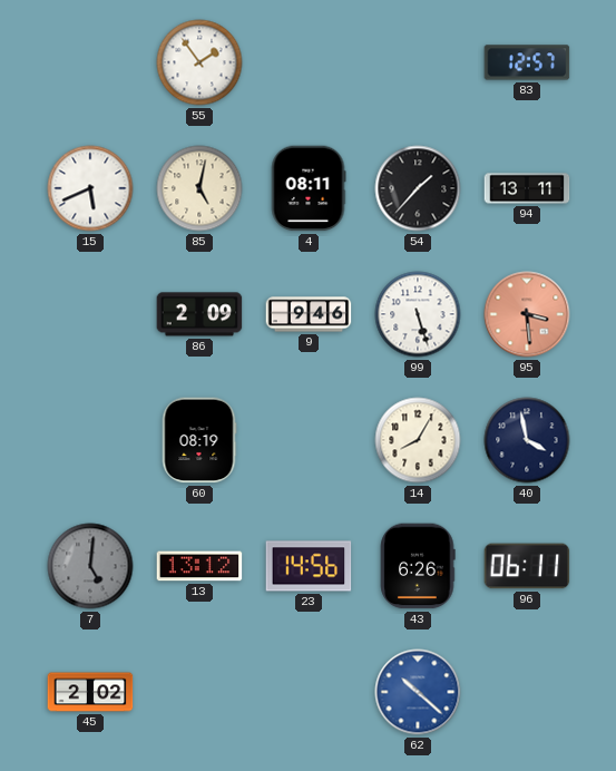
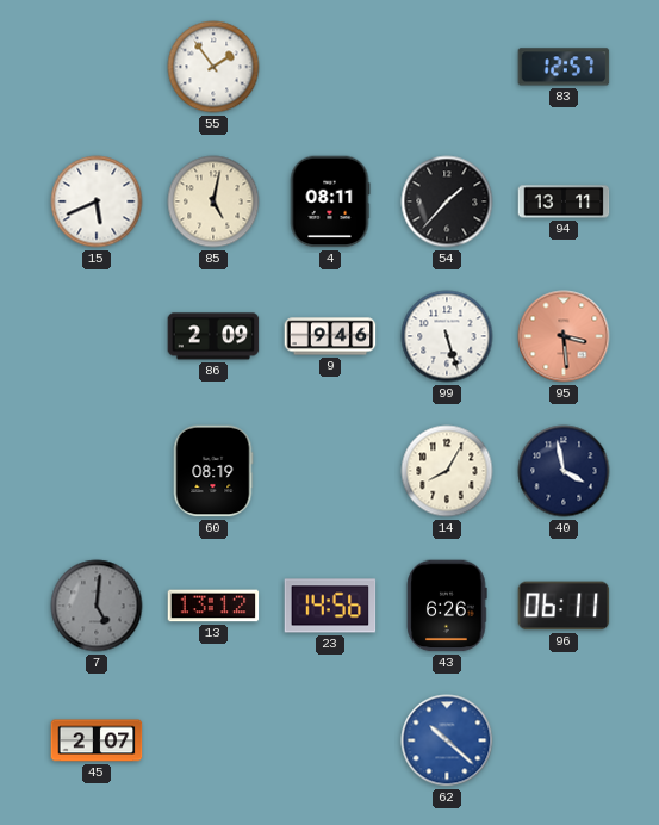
45: 2:02 -> 2:07
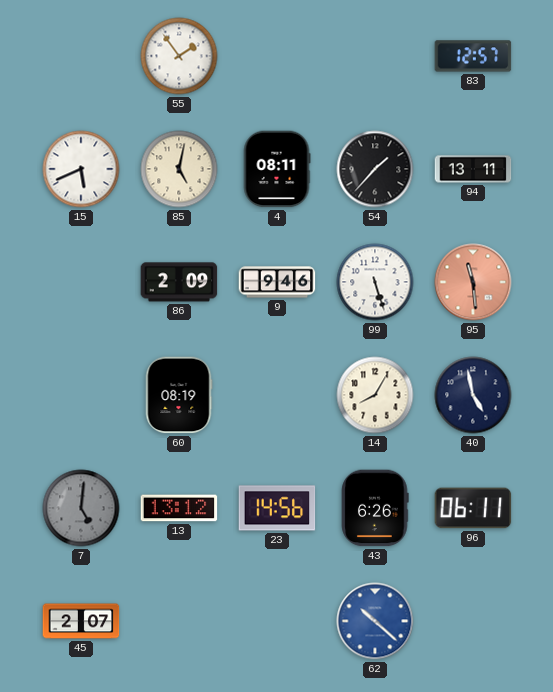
95: 3:29 -> 11:29
40: 3:58 -> 4:58
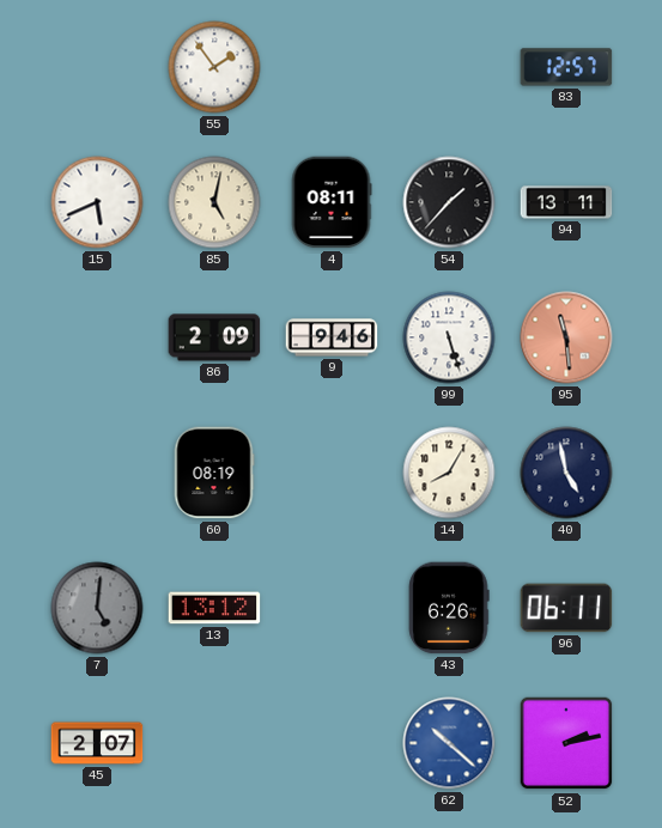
23: 14:56 -> none
52: none -> 2:13
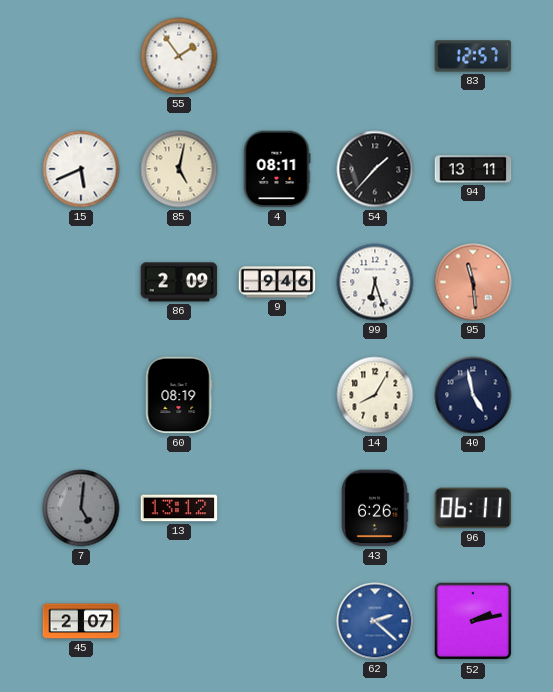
99: 5:27 -> 6:27
62: 10:22 -> 2:22
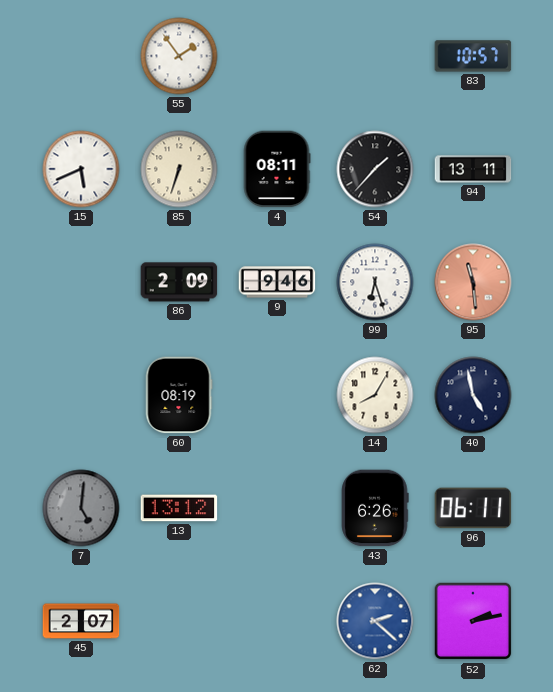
83: 12:57 -> 10:57
85: 5:02 -> 6:33
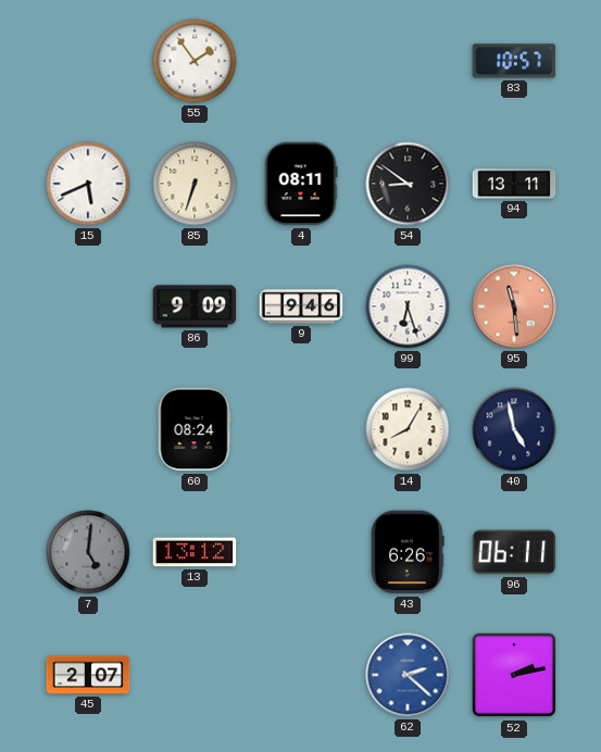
54: 1:37 -> 8:51
86: 2:09 -> 9:09
60: 08:19 -> 08:24
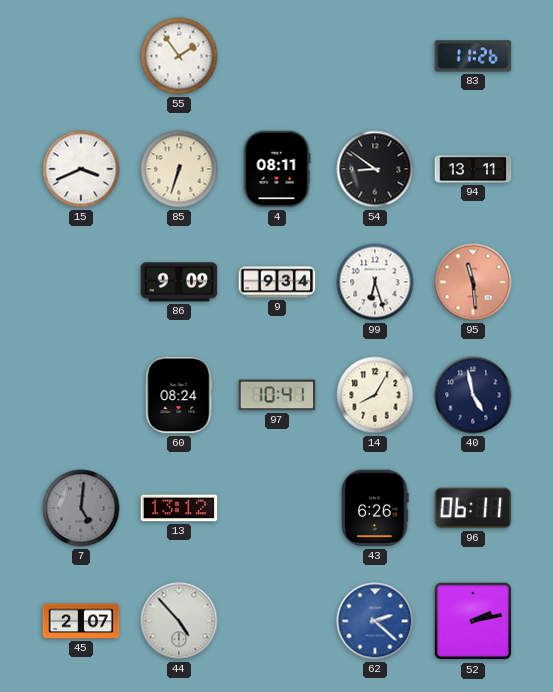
83: 10:57 -> 11:26
15: 5:41 -> 3:41
9: 9:46 -> 9:34
97: none -> 10:41
44: none -> 4:53
